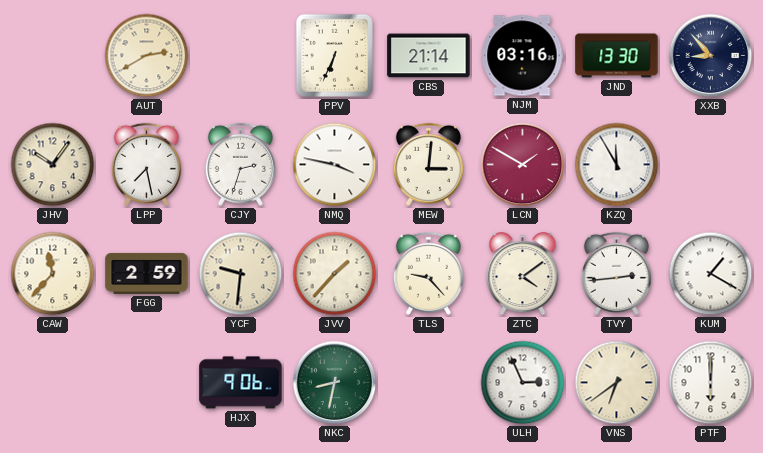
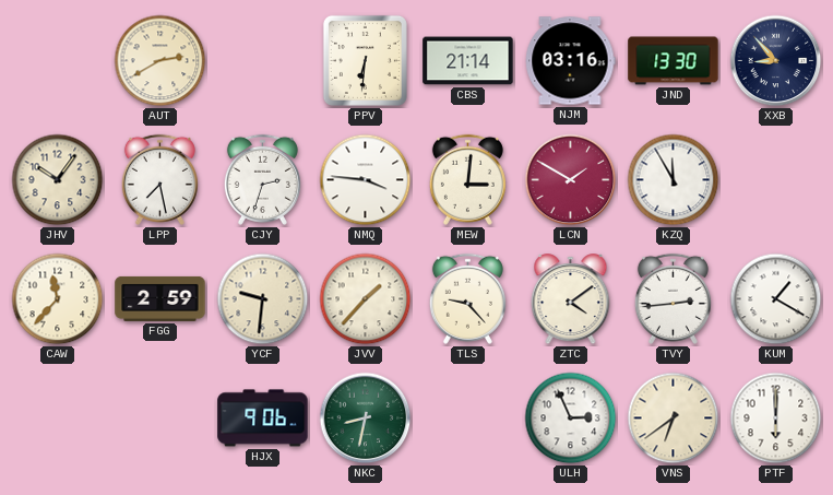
PPV: 6:34 -> 6:31
NMQ: 3:47 -> 3:46
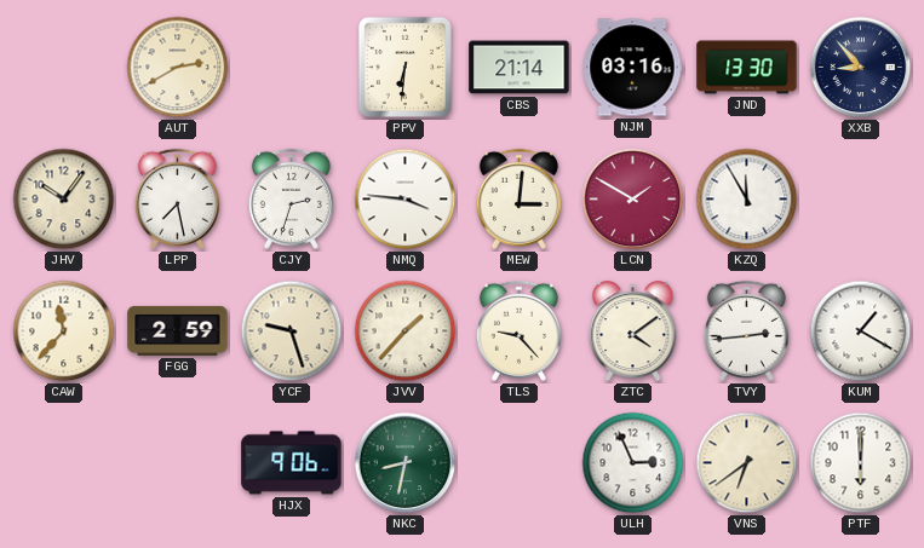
YCF: 9:31 -> 9:27
